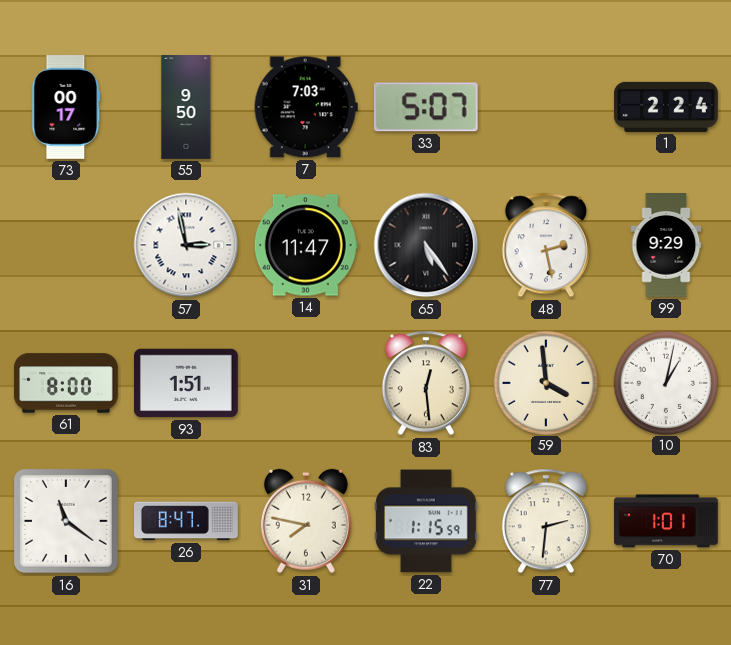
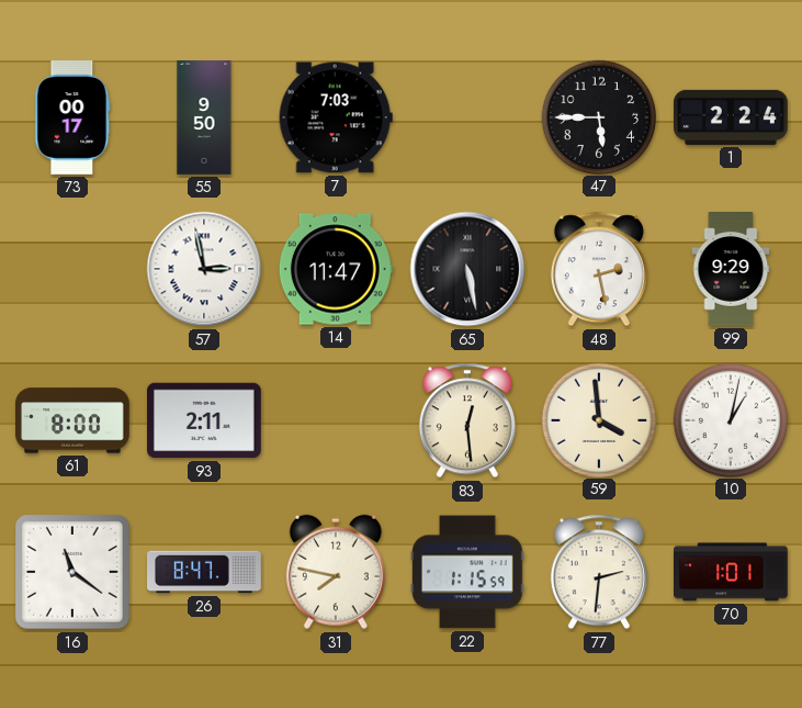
33: 5:07 -> none
47: none -> 5:45
65: 5:24 -> 5:28
93: 1:51 -> 2:11
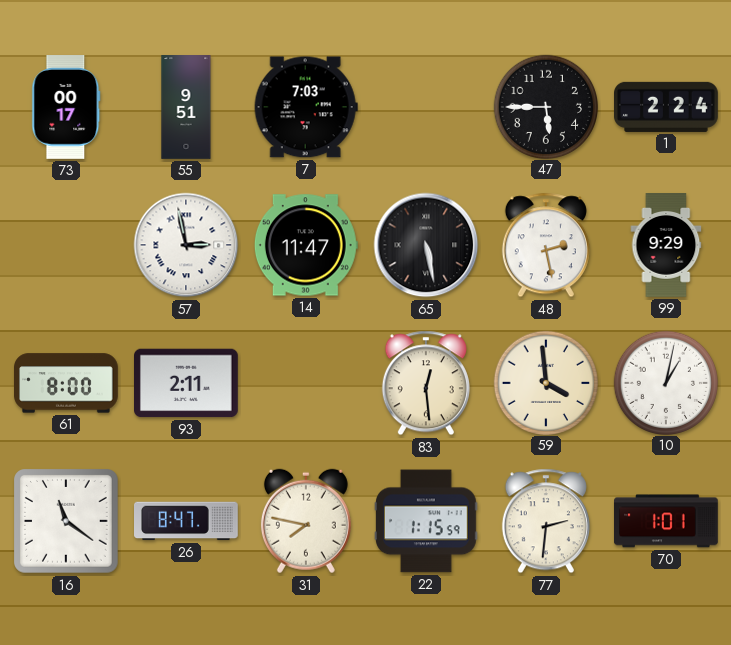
55: 9:50 -> 9:51
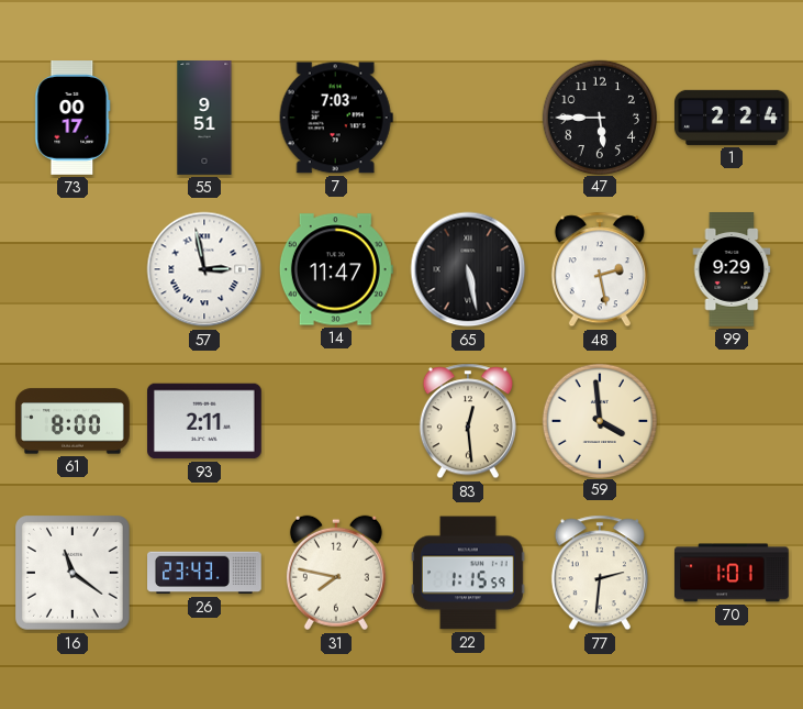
10: 1:02 -> none
26: 8:47 -> 23:43
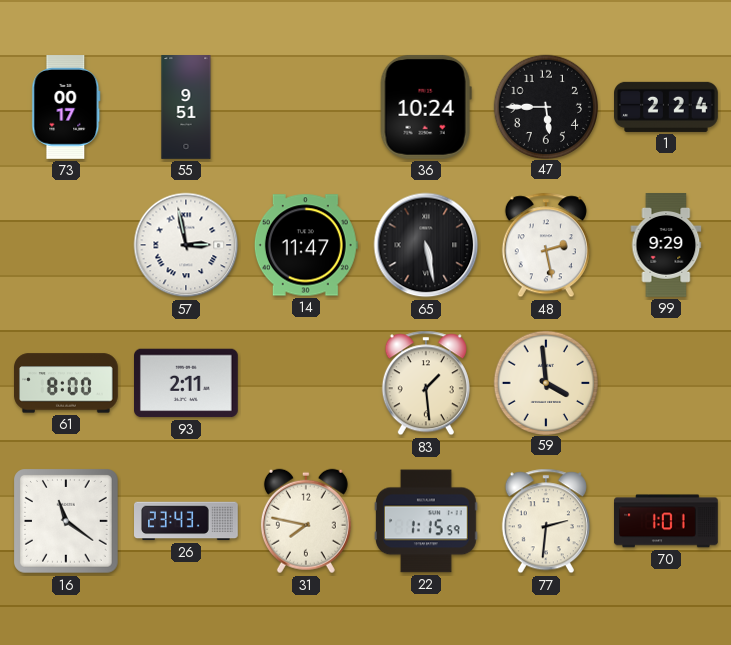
7: 7:03 -> none
36: none -> 10:24
83: 12:29 -> 1:29
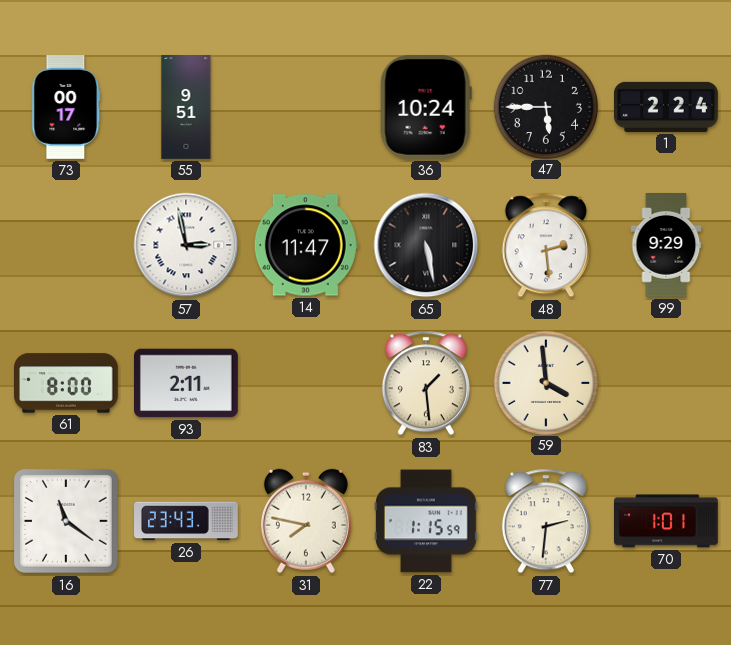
48: 2:28 -> 2:29
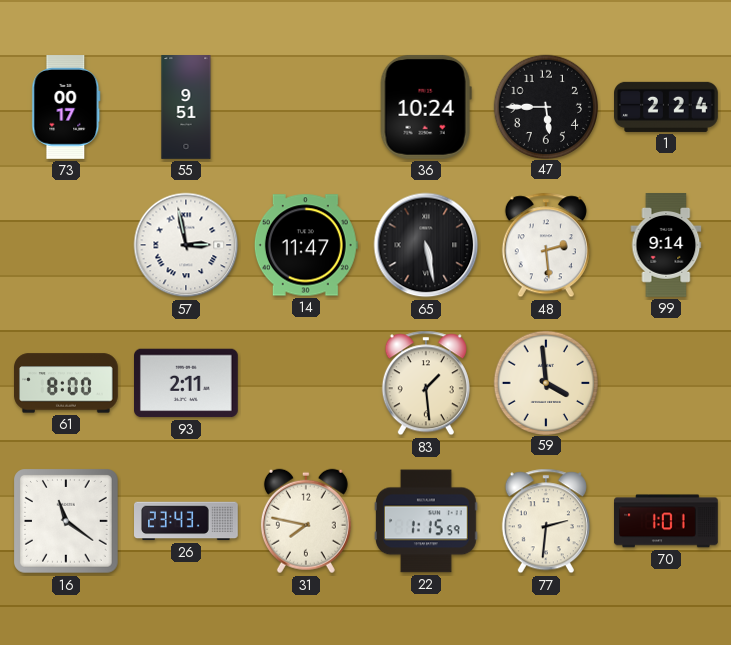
99: 9:29 -> 9:14
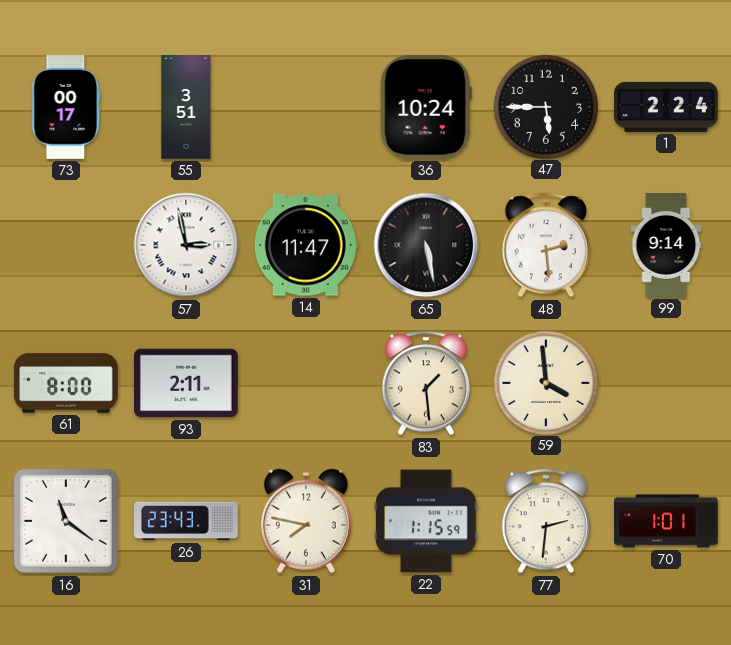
55: 9:51 -> 3:51
